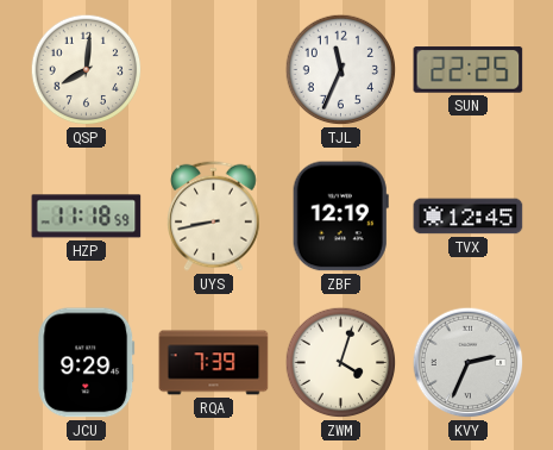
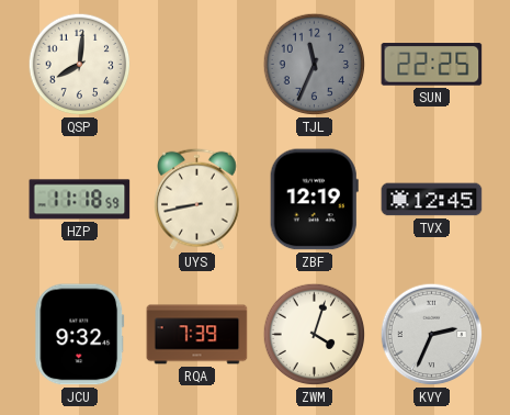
TJL dial: white -> grey
JCU: 9:29 -> 9:32
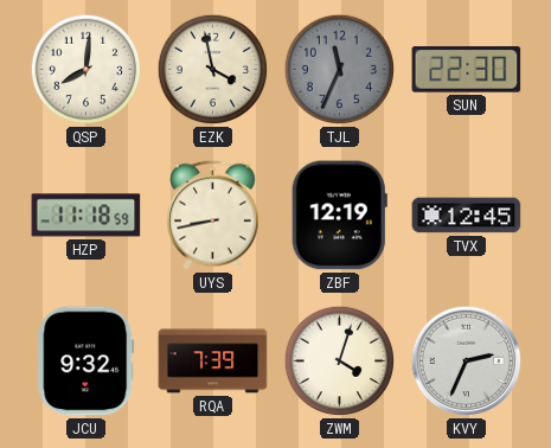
EZK: none -> 3:58
SUN: 22:25 -> 22:30
